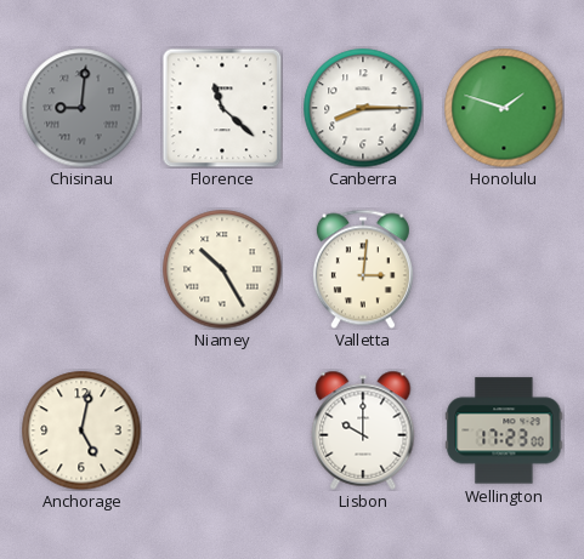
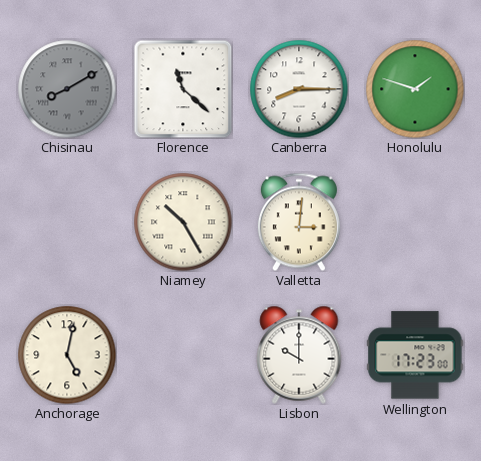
Chisinau: 9:01 -> 8:10
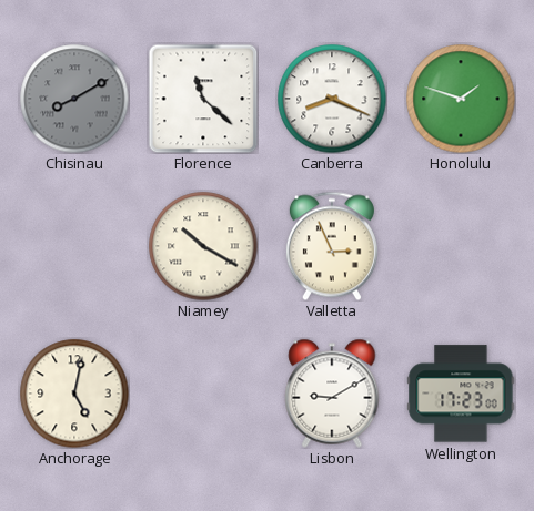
Canberra: 8:15 -> 8:19
Niamey: 10:25 -> 10:20
Valletta: 3:01 -> 2:56
Lisbon: 10:00 -> 9:10
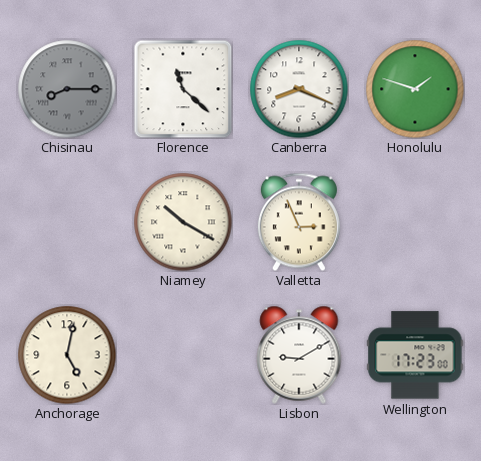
Chisinau: 8:10 -> 8:15
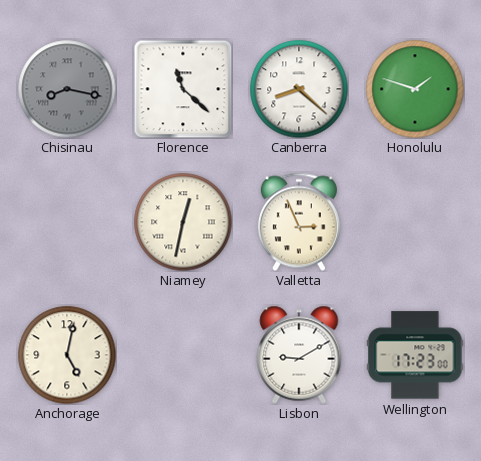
Chisinau: 8:15 -> 8:17
Canberra: 8:19 -> 8:22
Niamey: 10:20 -> 12:32
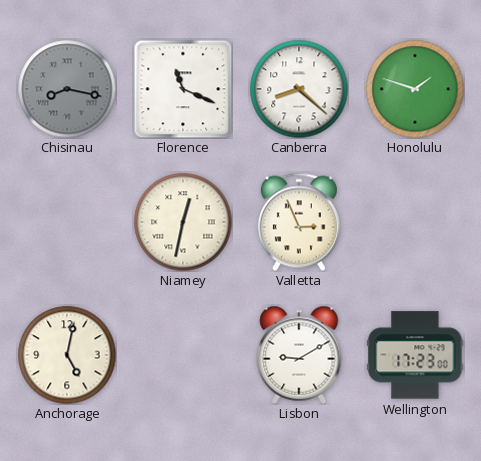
Florence: 11:22 -> 11:19
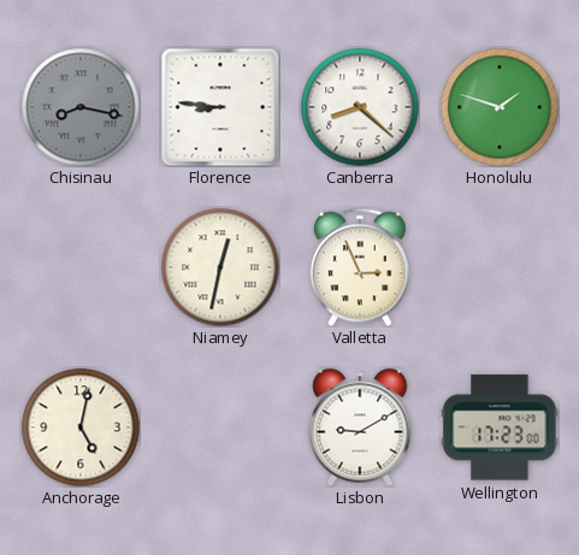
Florence: 11:19 -> 8:46
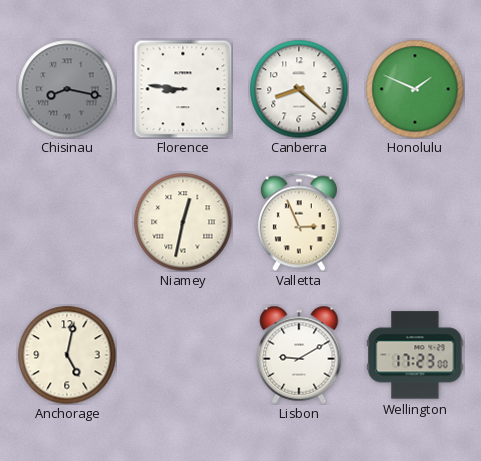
Honolulu: 1:48 -> 1:49
